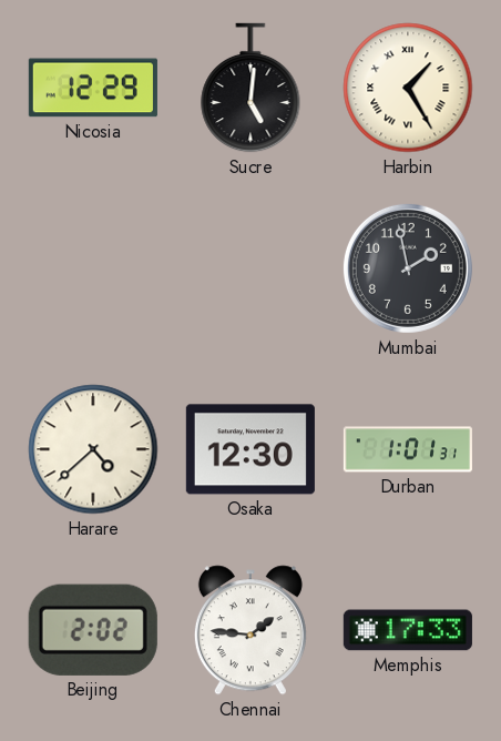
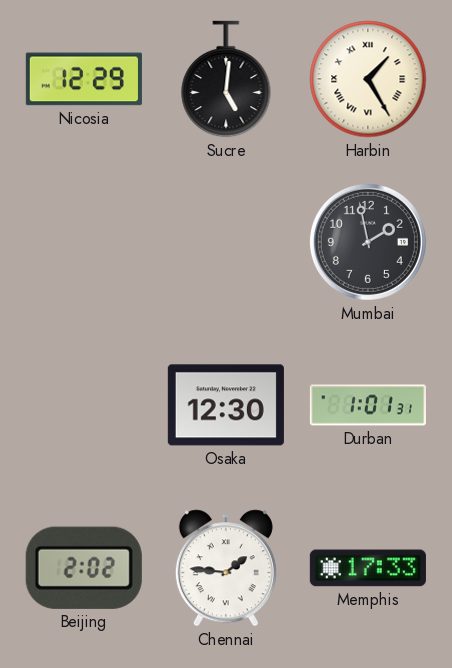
Harare: 4:38 -> none
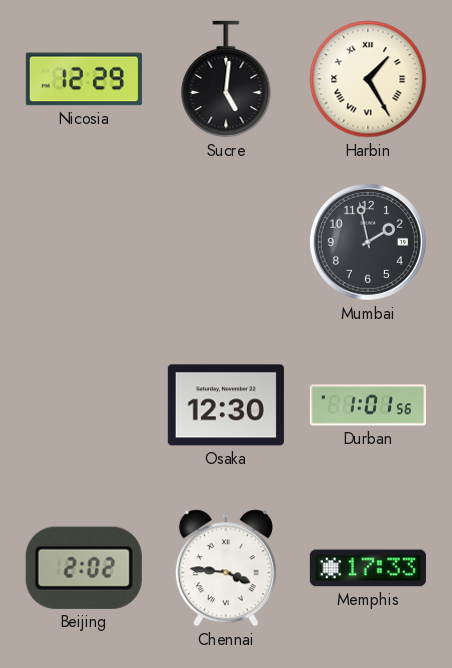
Durban: 1:01:31 -> 1:01:56
Chennai: 1:46 -> 3:46
